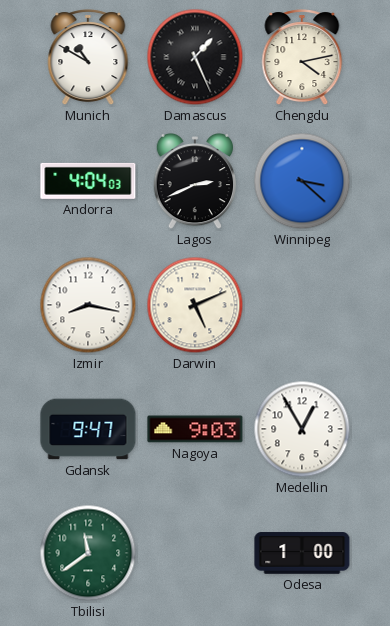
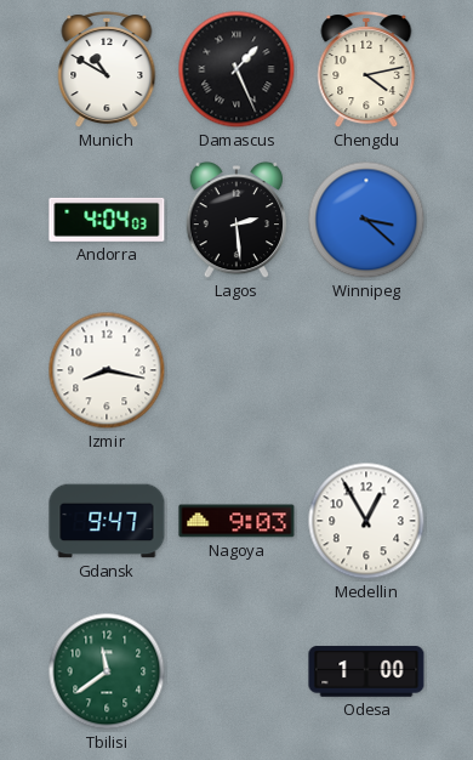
Lagos: 2:41 -> 2:29
Darwin: 5:11 -> none
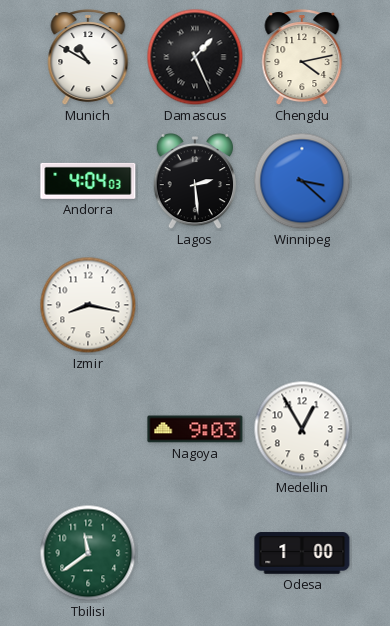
Gdansk: 9:47 -> none
